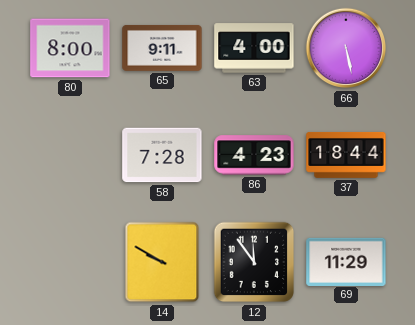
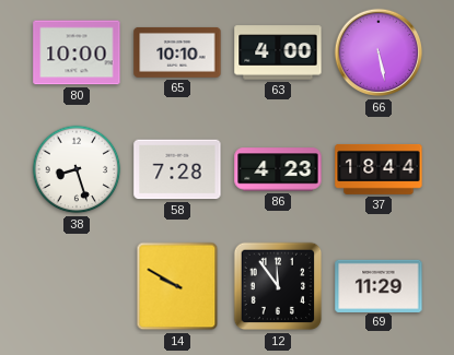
80: 8:00 -> 10:00
65: 9:11 -> 10:10
38: none -> 8:27
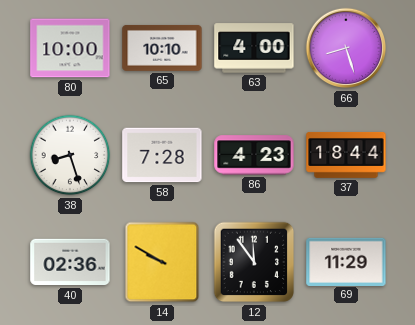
66: 5:28 -> 8:27
40: none -> 02:36
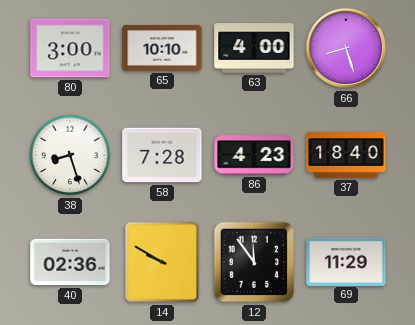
80: 10:00 -> 3:00
37: 18:44 -> 18:40
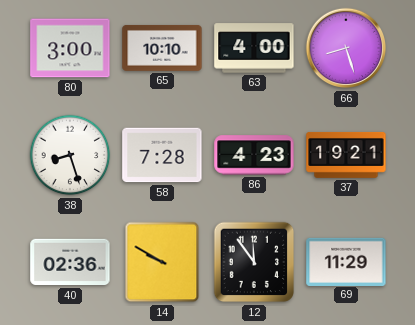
37: 18:40 -> 19:21
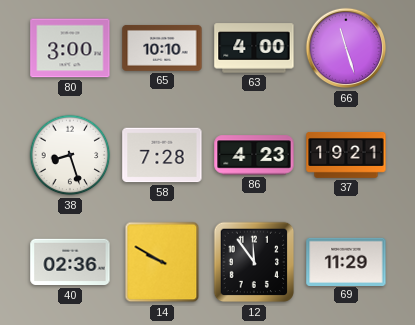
66: 8:27 -> 11:27
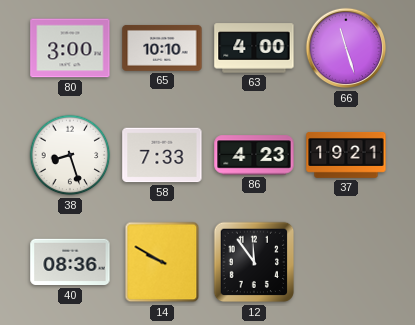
58: 7:28 -> 7:33
40: 02:36 -> 08:36
69: 11:29 -> none
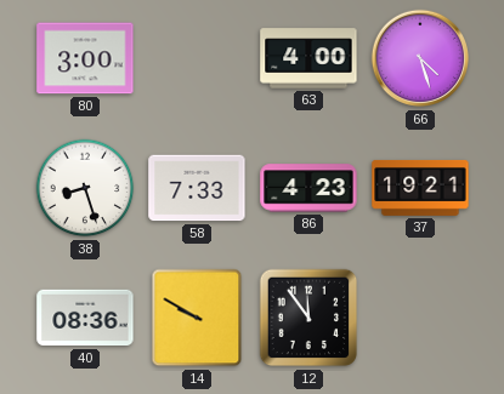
65: 10:10 -> none
66: 11:27 -> 4:27
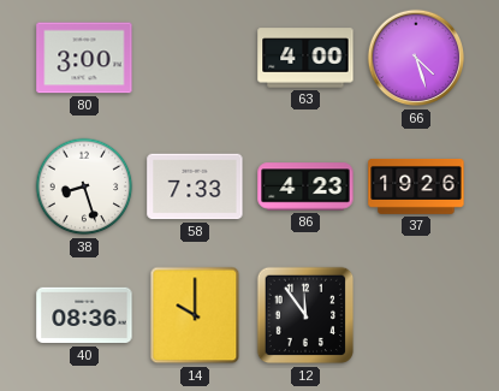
37: 19:21 -> 19:26
14: 9:50 -> 10:00
